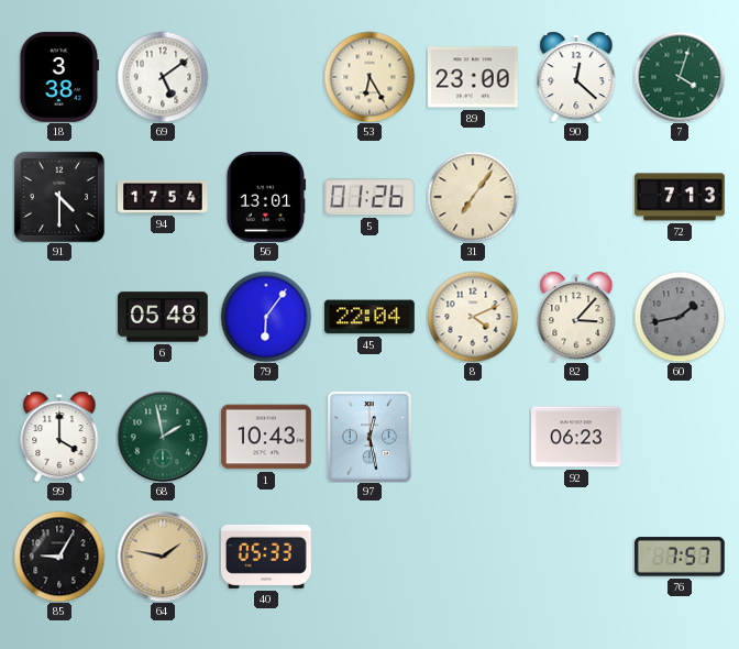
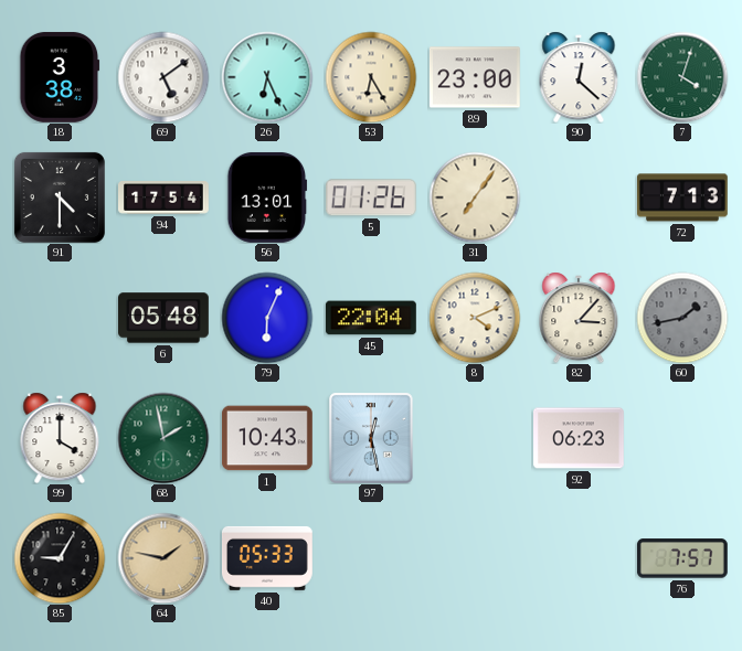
26: none -> 6:26
79: 6:06 -> 6:04
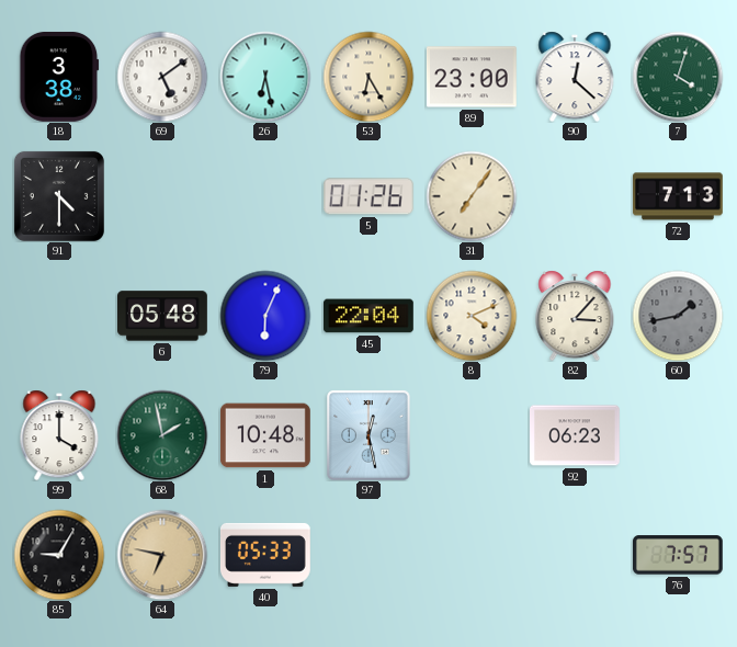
26: 6:26 -> 6:28
94: 17:54 -> none
56: 13:01 -> none
1: 10:43 -> 10:48
64: 1:47 -> 6:47
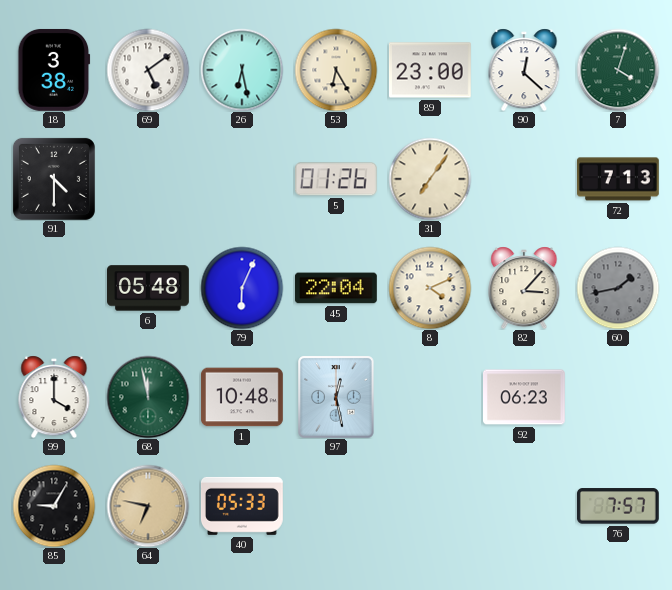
68: 1:58 -> 11:58
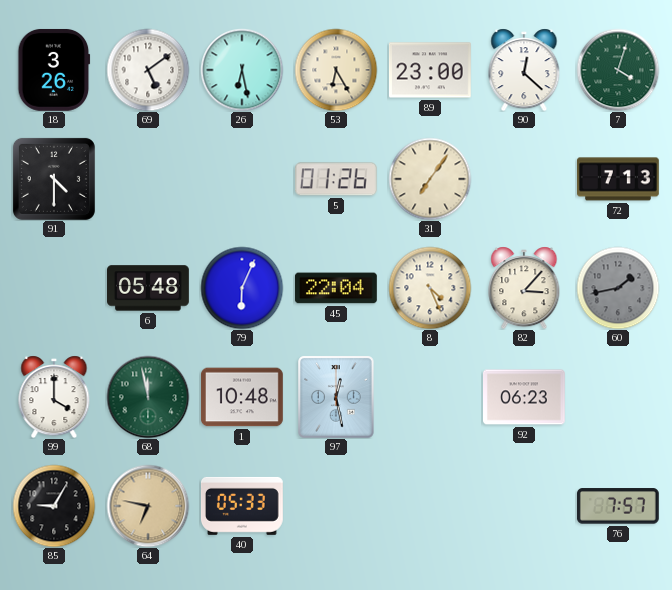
18: 3:38 -> 3:26
8: 4:11 -> 4:26
